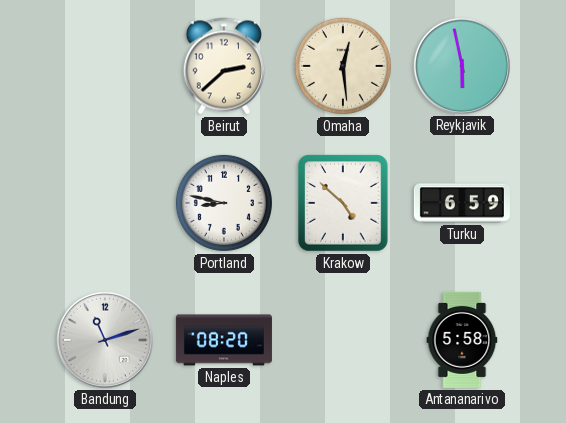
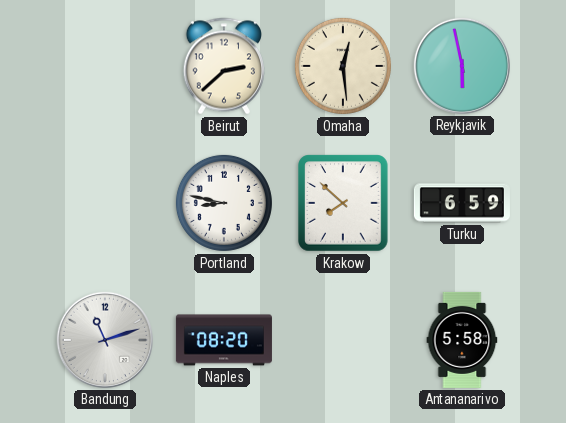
Krakow: 4:52 -> 7:52
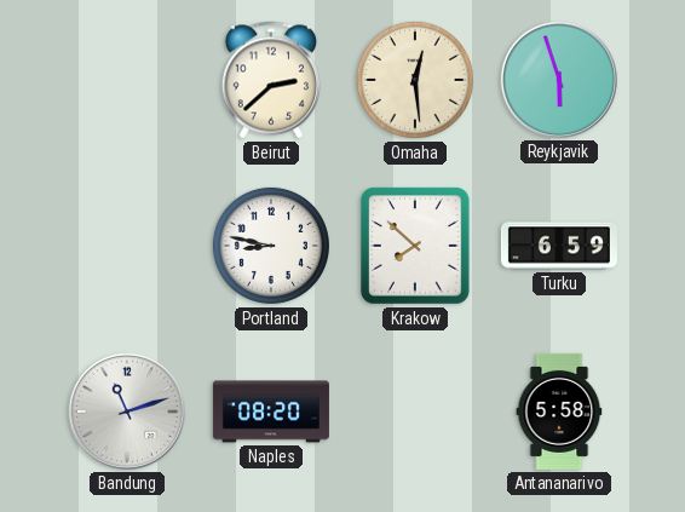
Reykjavik: 5:58 -> 5:57
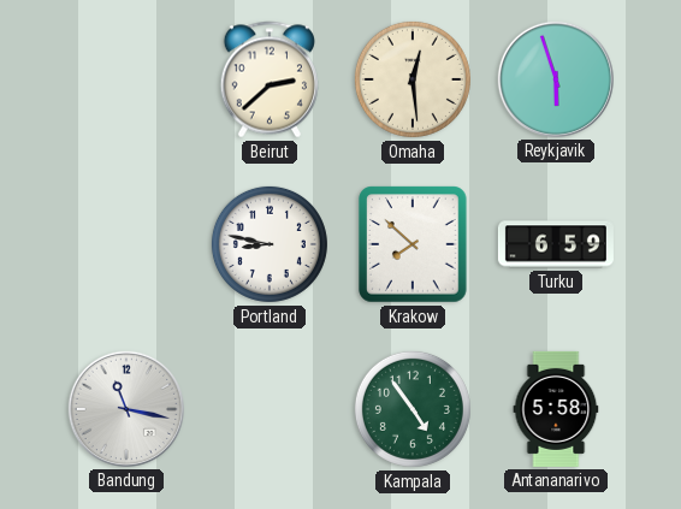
Bandung: 11:12 -> 11:17
Naples: 08:20 -> none
Kampala: none -> 4:54
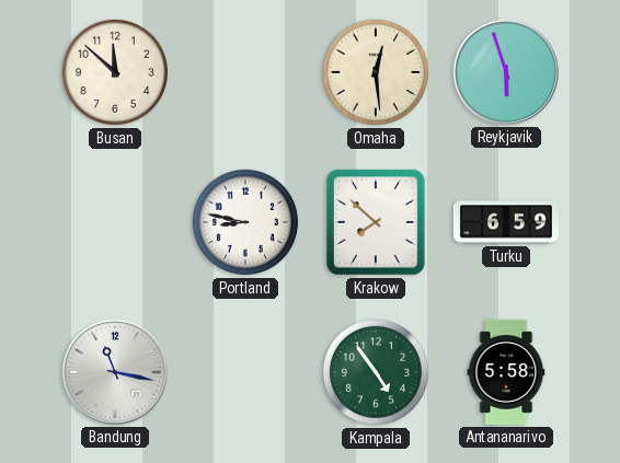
Busan: none -> 11:52
Beirut: 2:38 -> none
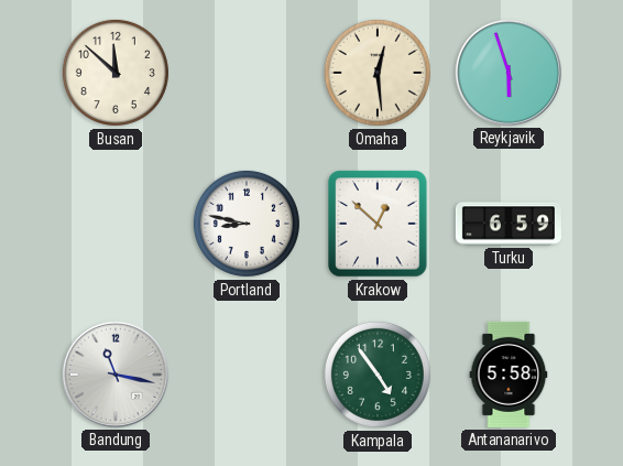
Krakow: 7:52 -> 12:52
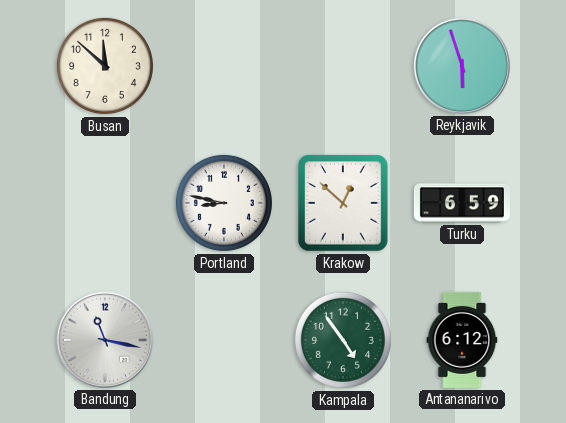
Omaha: 12:29 -> none
Antananarivo: 5:58 -> 6:12
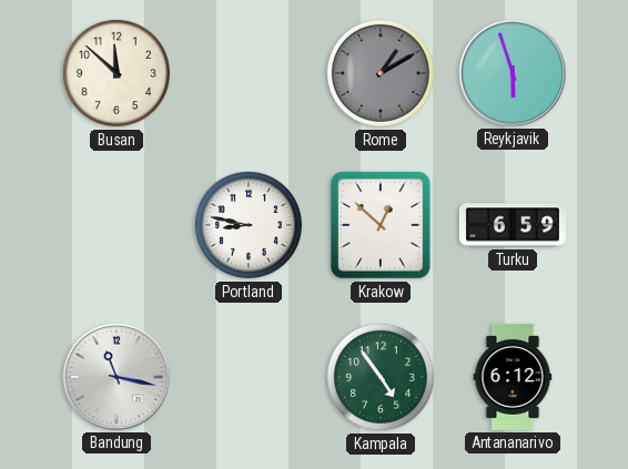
Rome: none -> 1:10
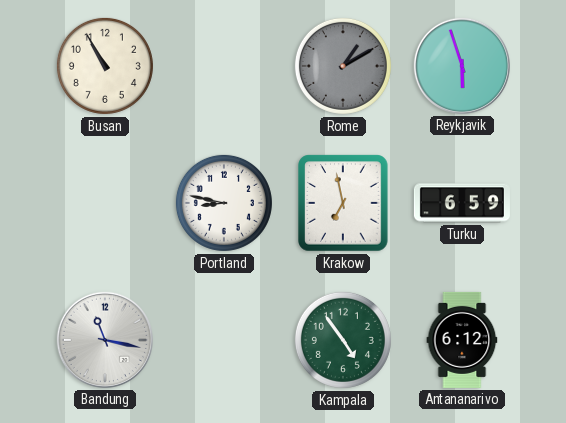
Busan: 11:52 -> 10:55
Krakow: 12:52 -> 6:58
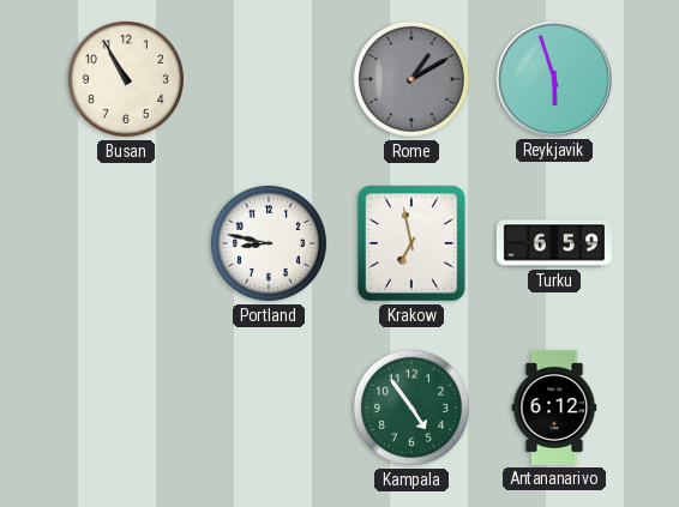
Bandung: 11:17 -> none
